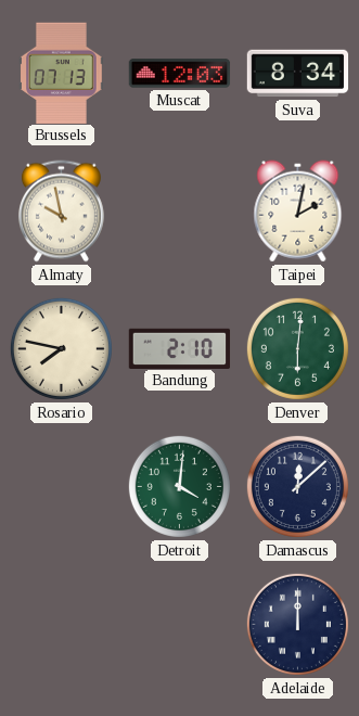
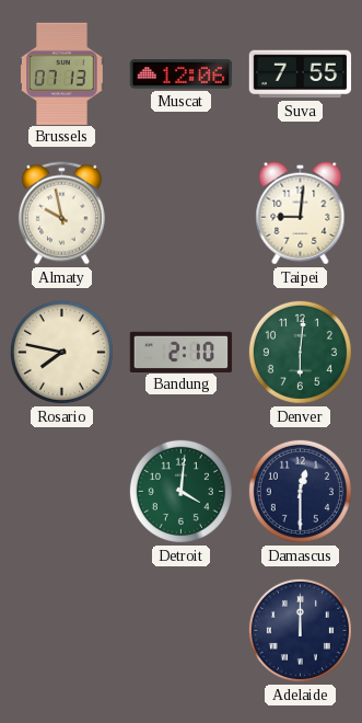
Muscat: 12:03 -> 12:06
Suva: 8:34 -> 7:55
Taipei: 2:02 -> 9:01
Damascus: 12:08 -> 12:30
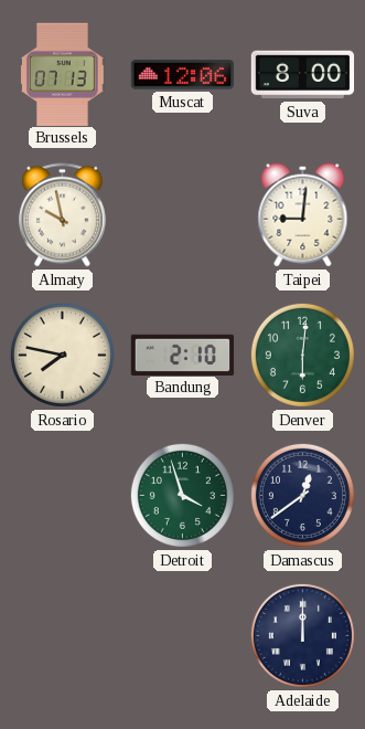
Suva: 7:55 -> 8:00
Detroit: 4:01 -> 3:57
Damascus: 12:30 -> 12:39
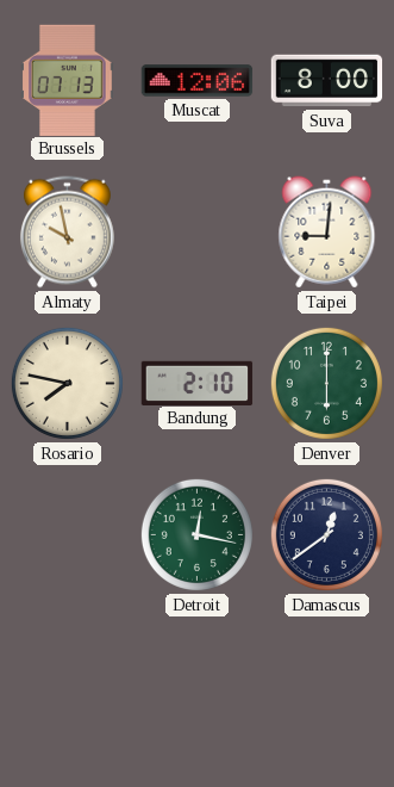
Denver: 6:01 -> 6:00
Detroit: 3:57 -> 12:17
Adelaide: 12:00 -> none
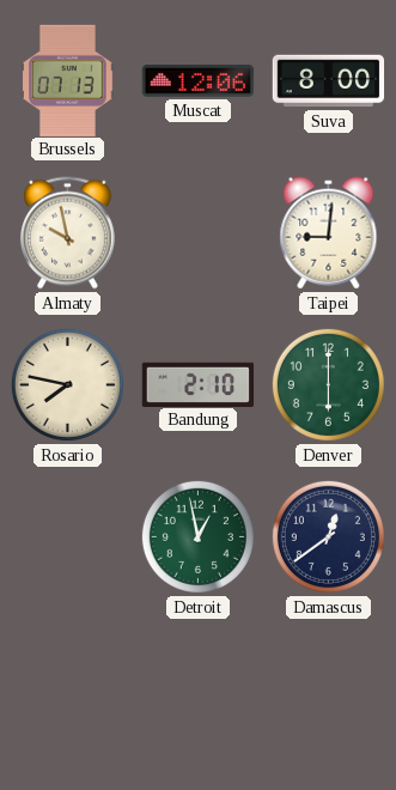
Detroit: 12:17 -> 12:58
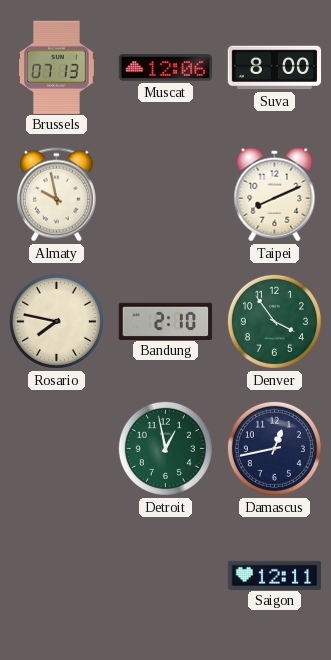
Taipei: 9:01 -> 8:11
Denver: 6:00 -> 3:54
Damascus: 12:39 -> 12:43
Saigon: none -> 12:11
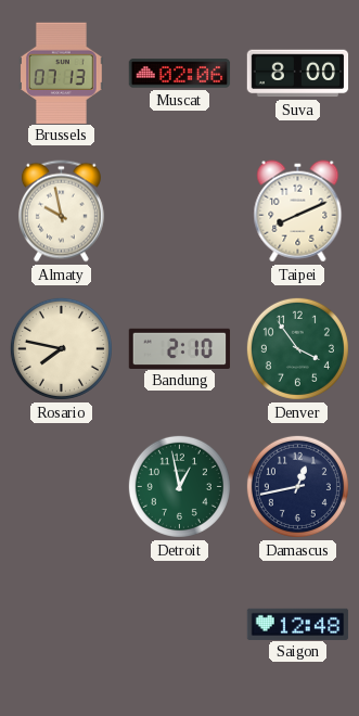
Muscat: 12:06 -> 02:06
Saigon: 12:11 -> 12:48
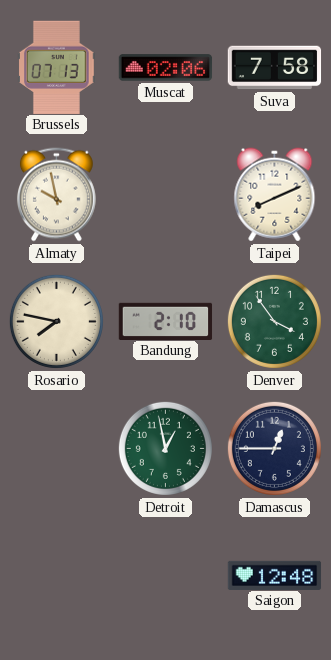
Suva: 8:00 -> 7:58
Damascus: 12:43 -> 12:45
